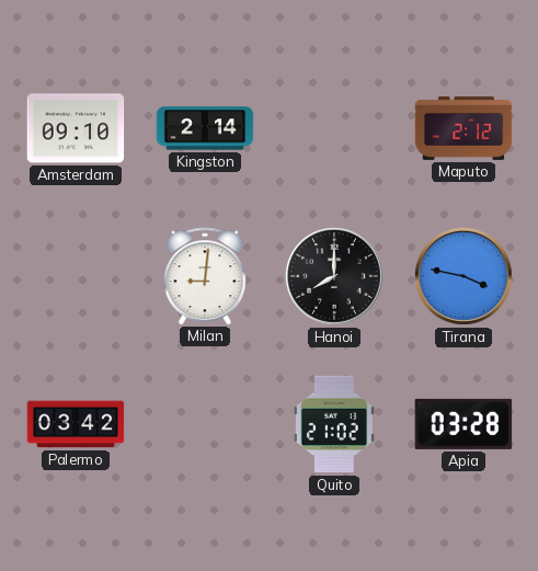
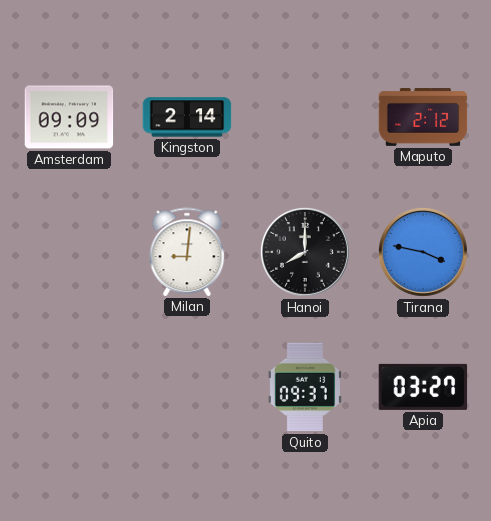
Amsterdam: 09:10 -> 09:09
Palermo: 03:42 -> none
Quito: 21:02 -> 09:37
Apia: 03:28 -> 03:27
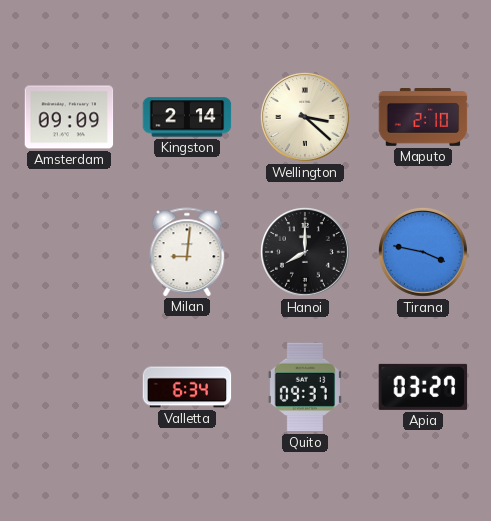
Wellington: none -> 3:22
Maputo: 2:12 -> 2:10
Valletta: none -> 6:34
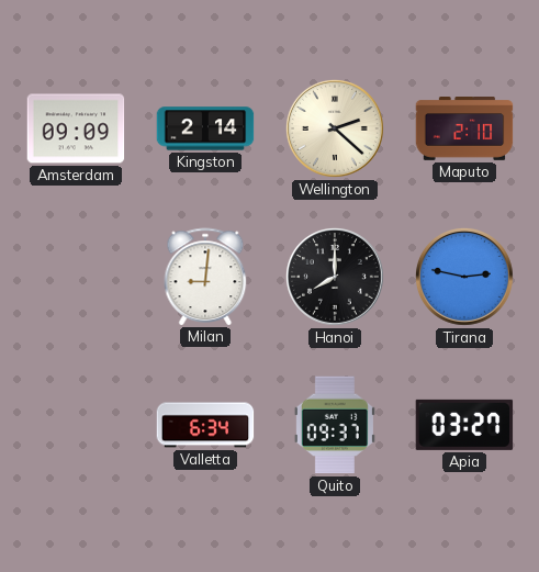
Wellington: 3:22 -> 2:22
Tirana: 3:47 -> 2:47
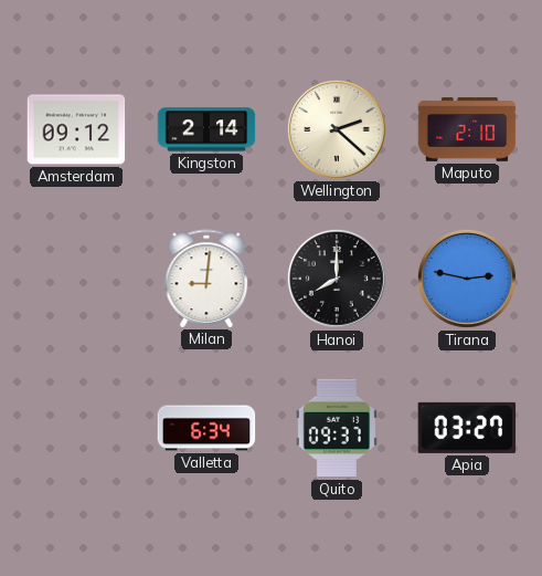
Amsterdam: 09:09 -> 09:12
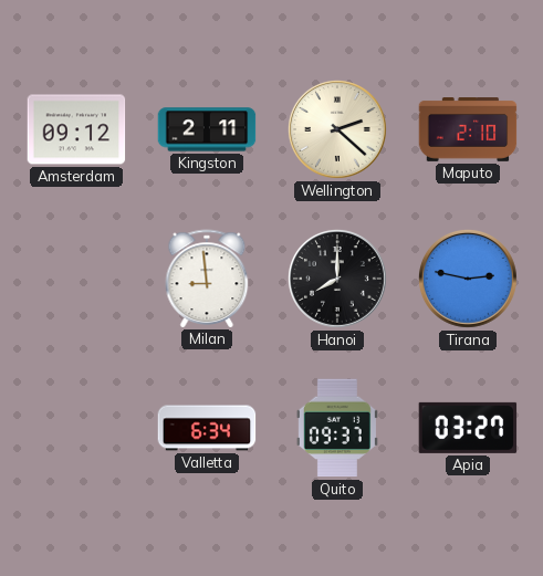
Kingston: 2:14 -> 2:11
Milan: 9:01 -> 8:59
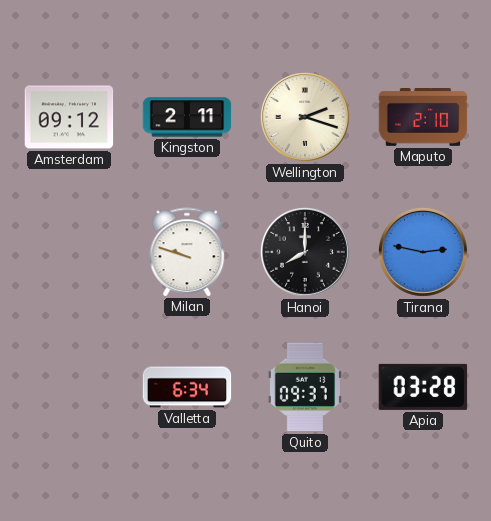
Wellington: 2:22 -> 2:18
Milan: 8:59 -> 9:48
Apia: 03:27 -> 03:28
